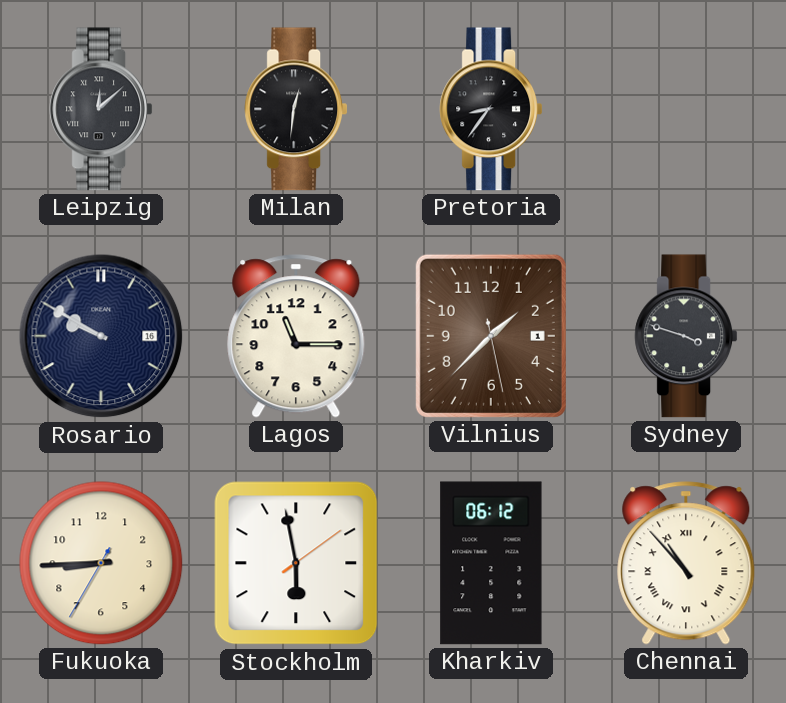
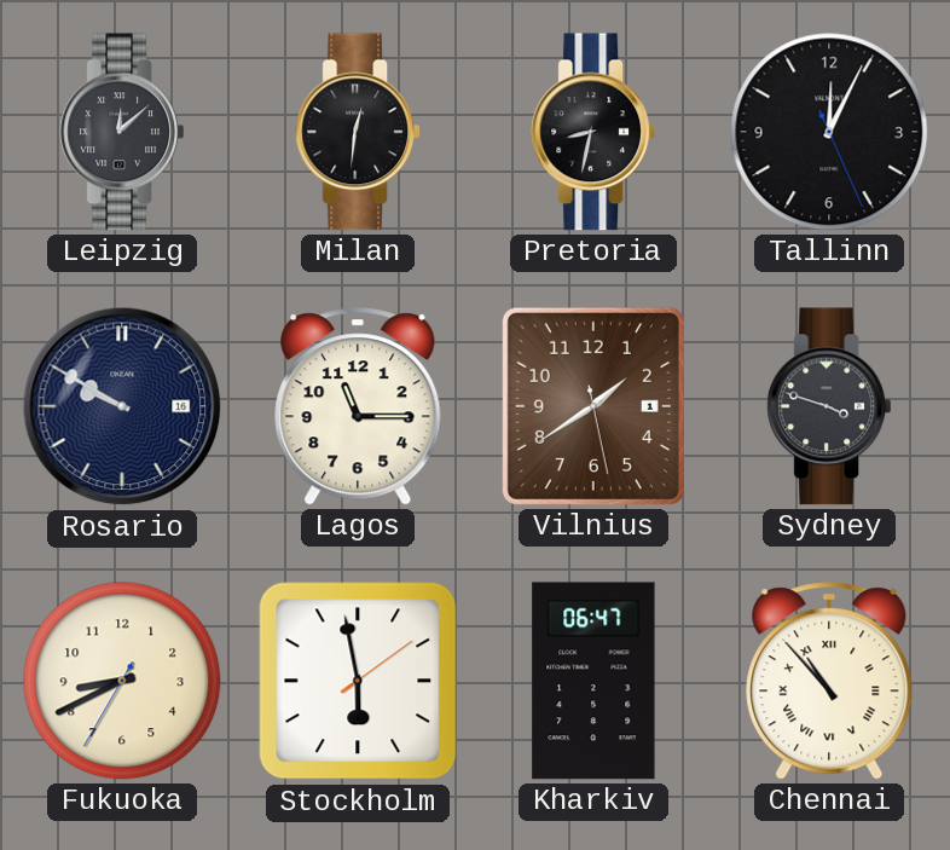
Pretoria: 8:36 -> 8:32
Tallinn: none -> 12:04
Vilnius: 1:37 -> 1:39
Fukuoka: 8:44 -> 8:40
Kharkiv: 06:12 -> 06:47
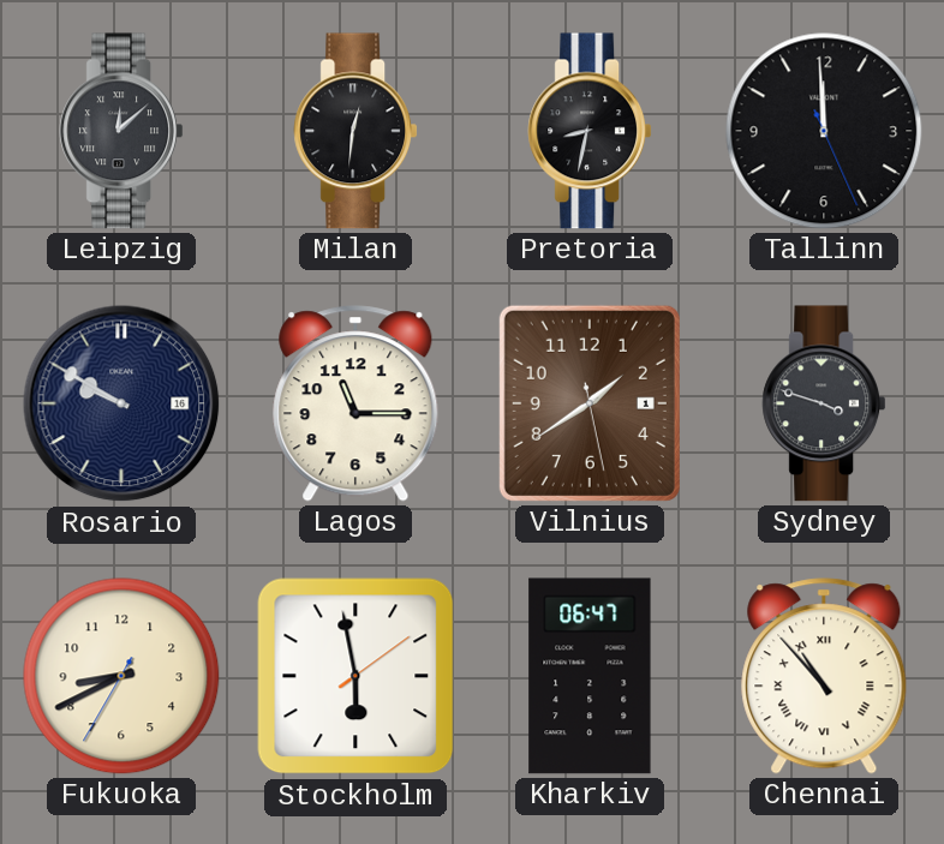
Tallinn: 12:04 -> 11:59
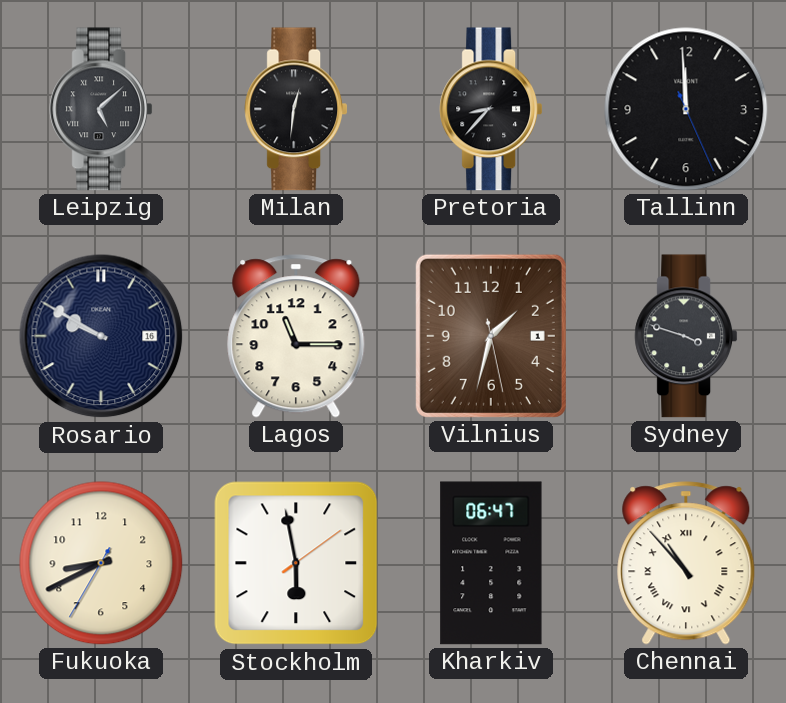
Leipzig: 12:08 -> 5:08
Pretoria: 8:32 -> 8:37
Vilnius: 1:39 -> 1:32
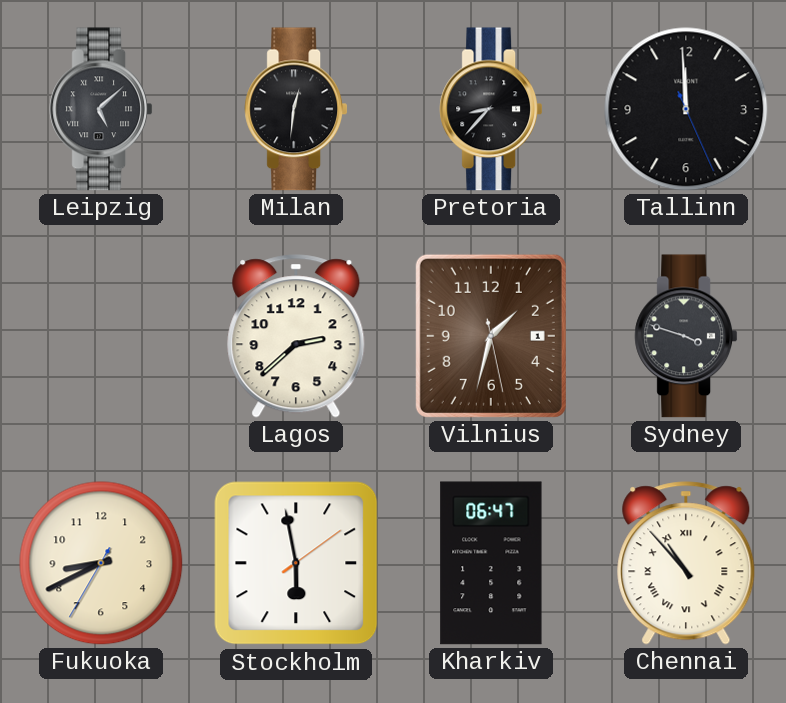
Rosario: 9:50 -> none
Lagos: 11:15 -> 2:38
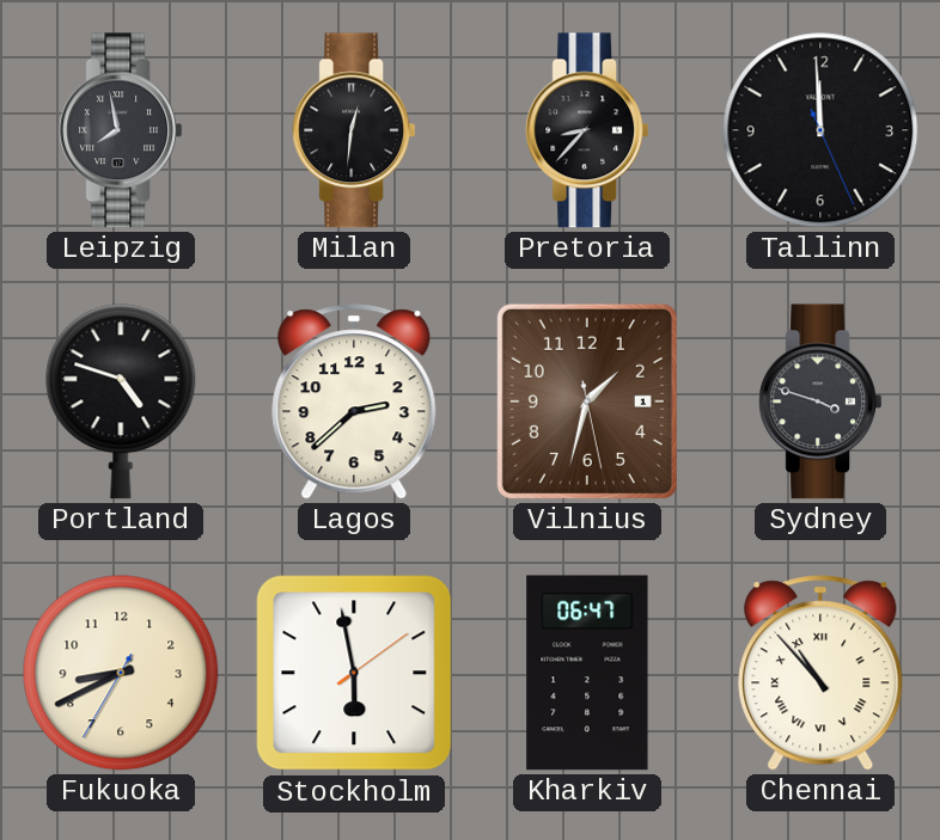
Leipzig: 5:08 -> 7:58
Portland: none -> 4:48
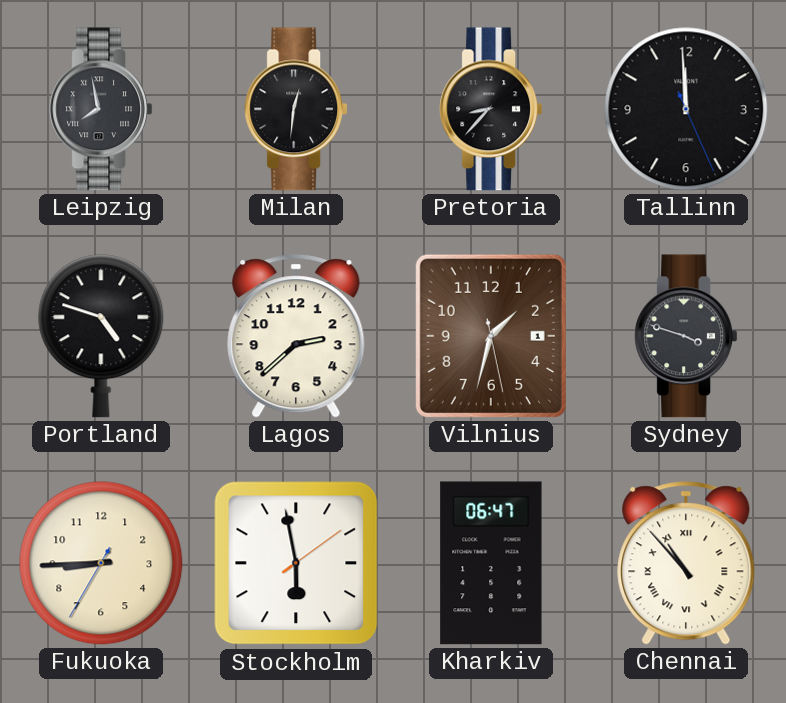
Fukuoka: 8:40 -> 8:44
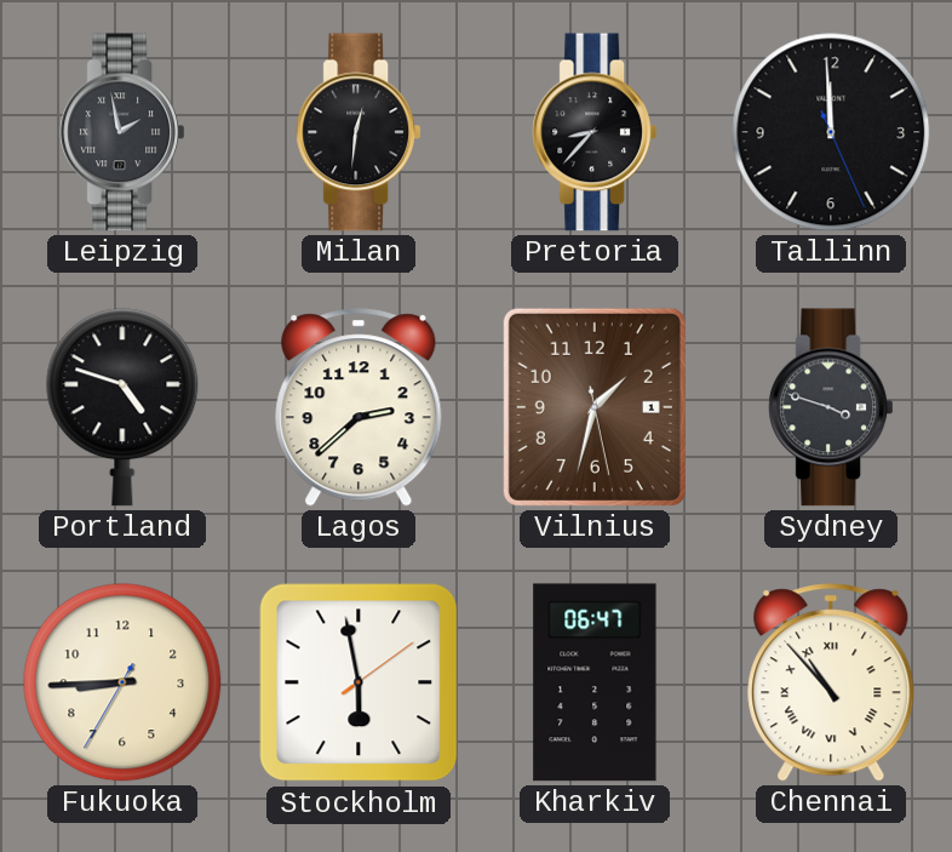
Leipzig: 7:58 -> 1:58
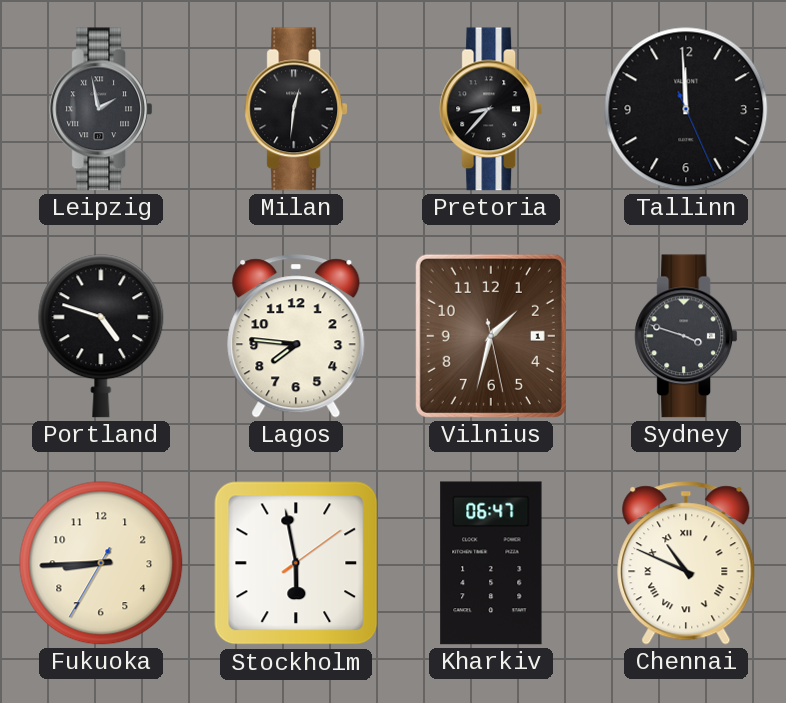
Lagos: 2:38 -> 7:46
Chennai: 10:53 -> 10:49
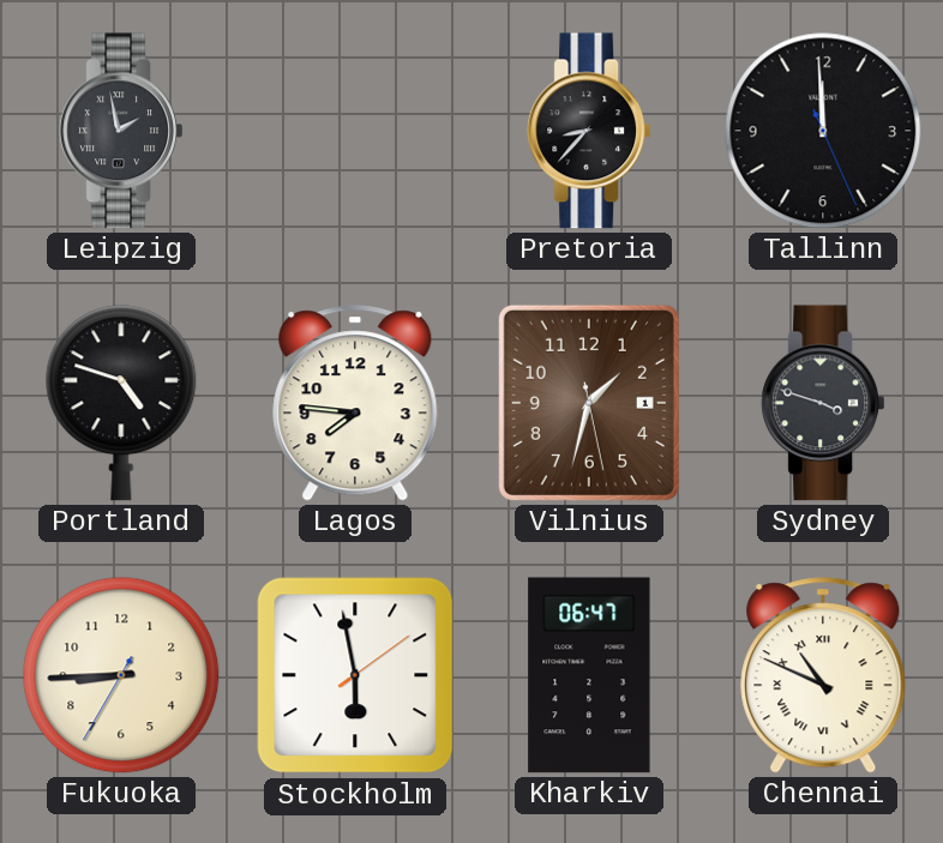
Milan: 12:31 -> none
